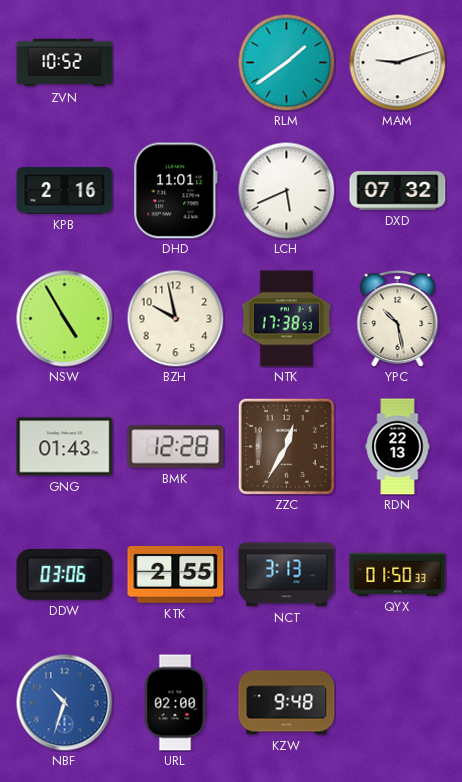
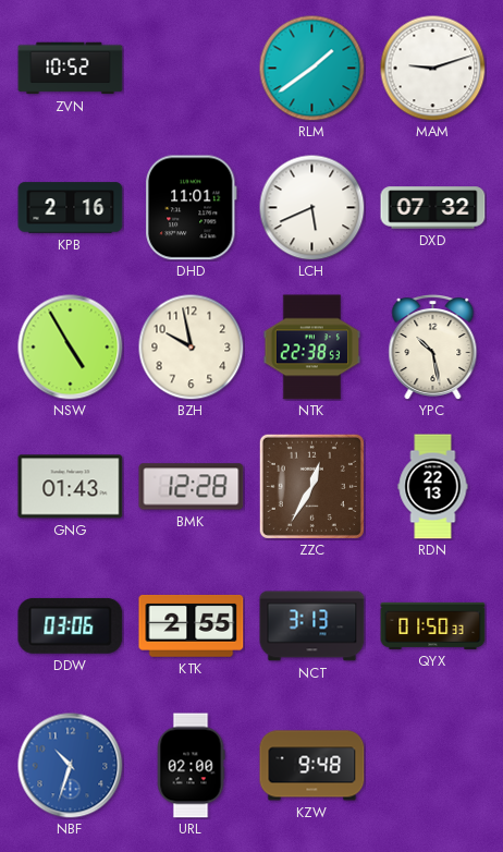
NTK: 17:38 -> 22:38
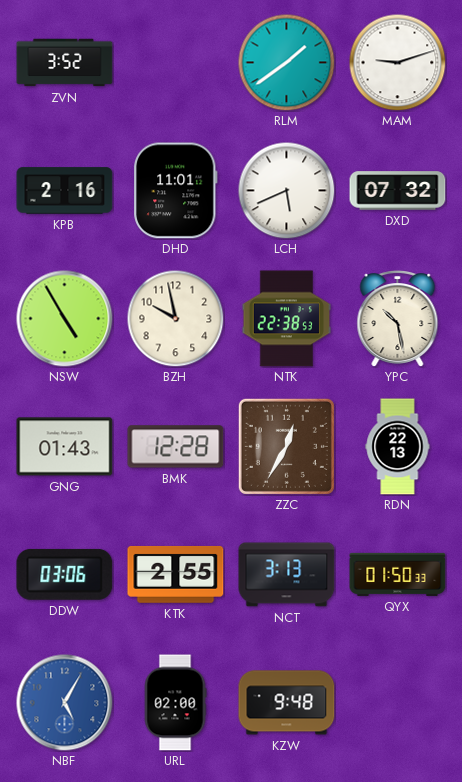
ZVN: 10:52 -> 3:52
NBF: 10:33 -> 5:05
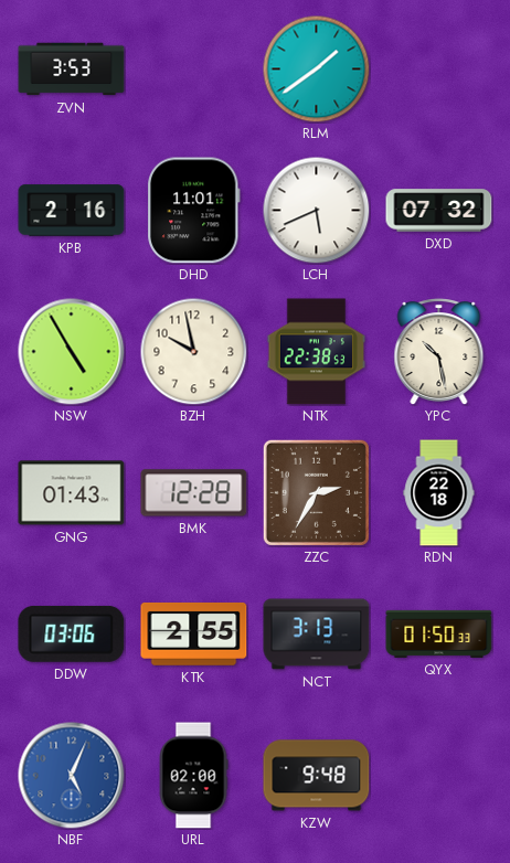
ZVN: 3:52 -> 3:53
MAM: 9:12 -> none
ZZC: 12:35 -> 2:35
RDN: 22:13 -> 22:18
NBF: 5:05 -> 5:04
